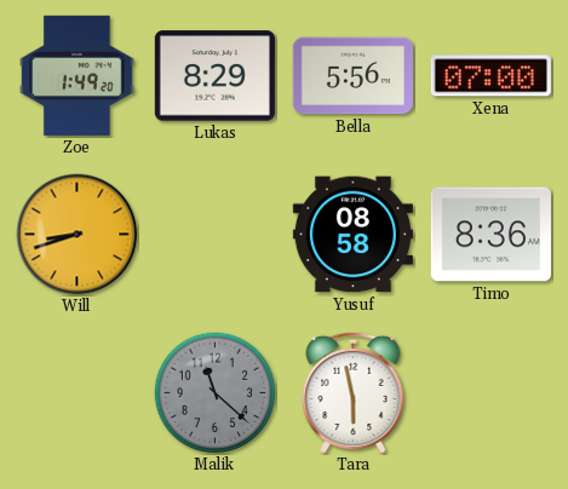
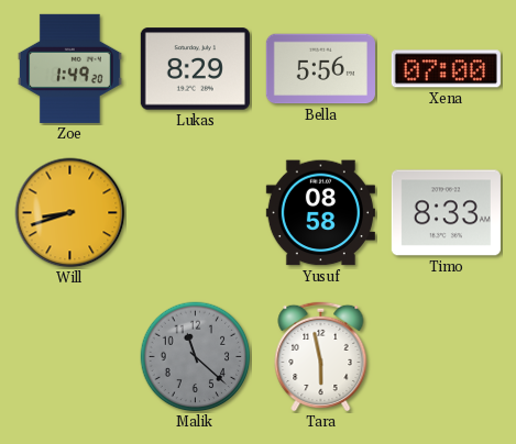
Timo: 8:36 -> 8:33
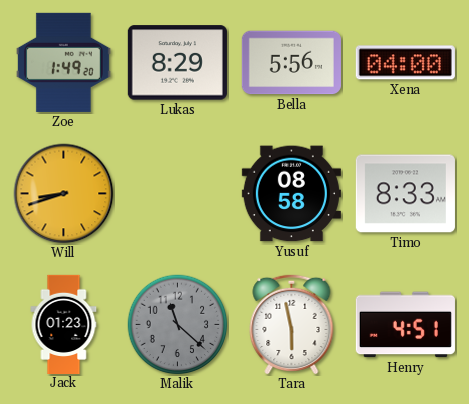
Xena: 07:00 -> 04:00
Jack: none -> 01:23
Henry: none -> 4:51
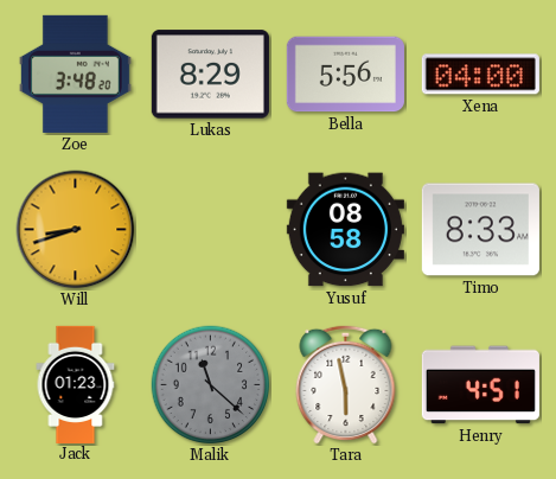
Zoe: 1:49 -> 3:48
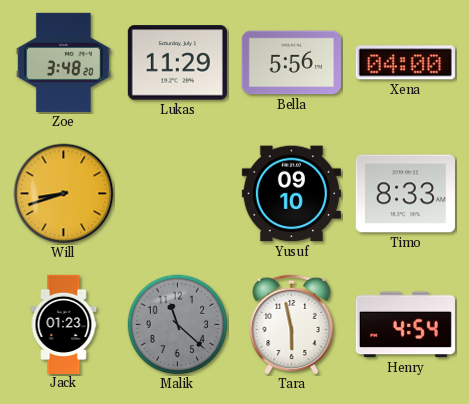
Lukas: 8:29 -> 11:29
Yusuf: 08:58 -> 09:10
Henry: 4:51 -> 4:54
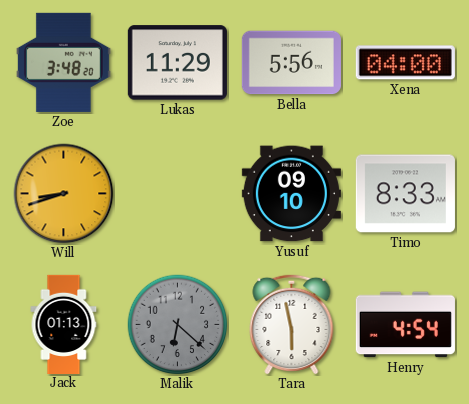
Jack: 01:23 -> 01:13
Malik: 11:22 -> 6:22
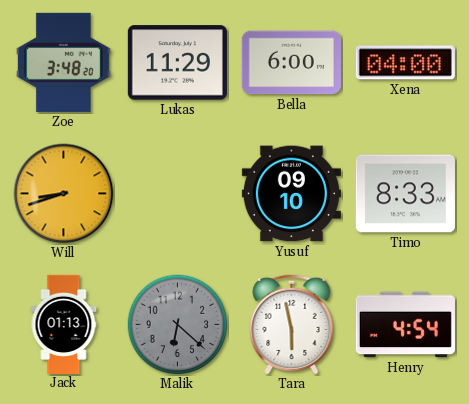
Bella: 5:56 -> 6:00
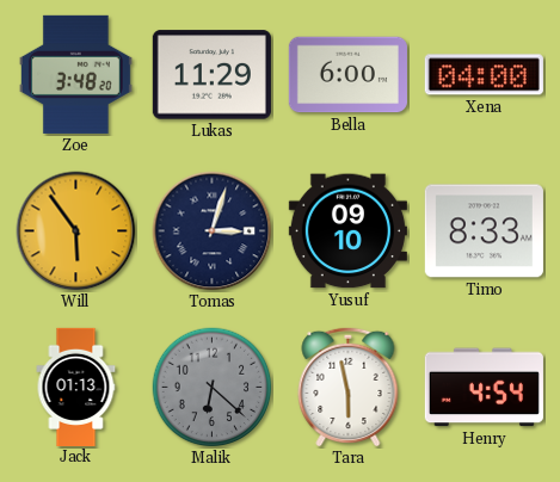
Will: 8:42 -> 5:54
Tomas: none -> 3:03
